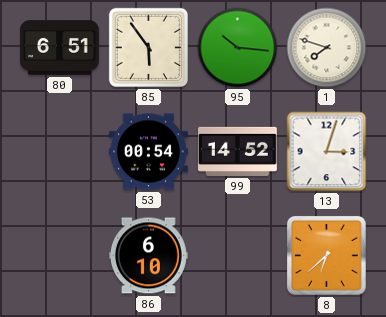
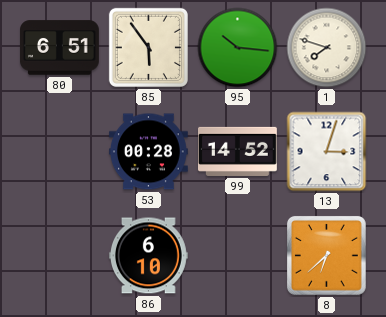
53: 00:54 -> 00:28
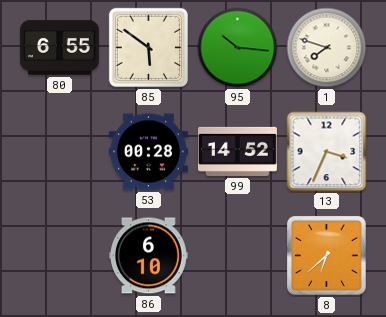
80: 6:51 -> 6:55
85: 5:54 -> 5:51
13: 3:03 -> 3:34
